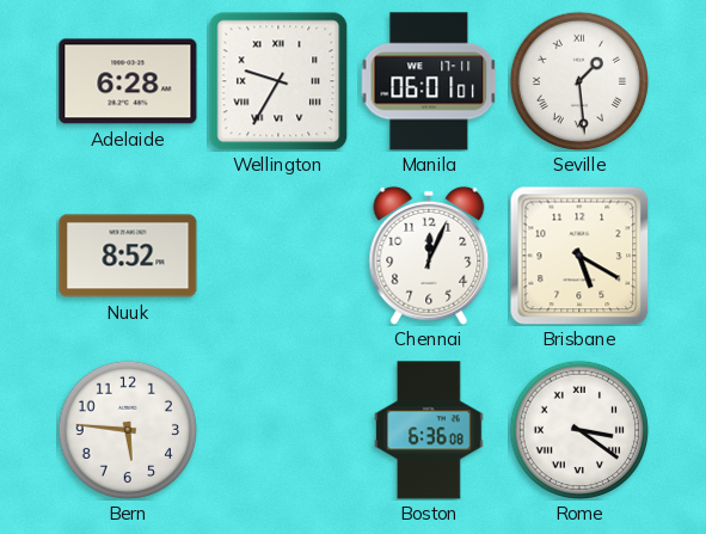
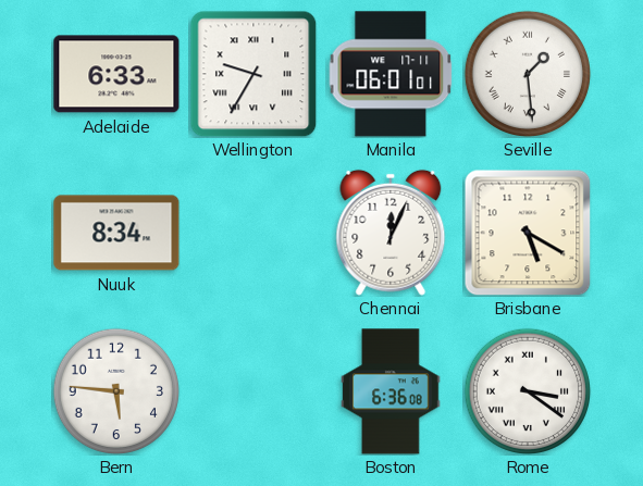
Adelaide: 6:28 -> 6:33
Nuuk: 8:52 -> 8:34
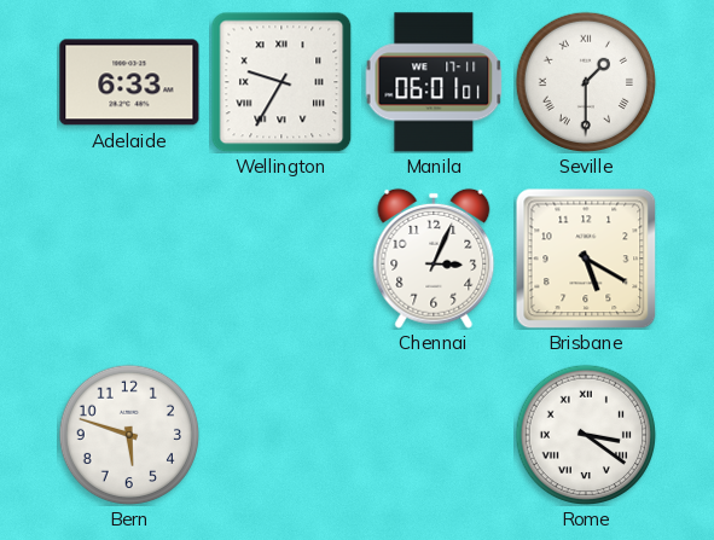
Seville: 1:29 -> 1:30
Nuuk: 8:34 -> none
Chennai: 12:04 -> 3:04
Bern: 5:46 -> 5:48
Boston: 6:36 -> none
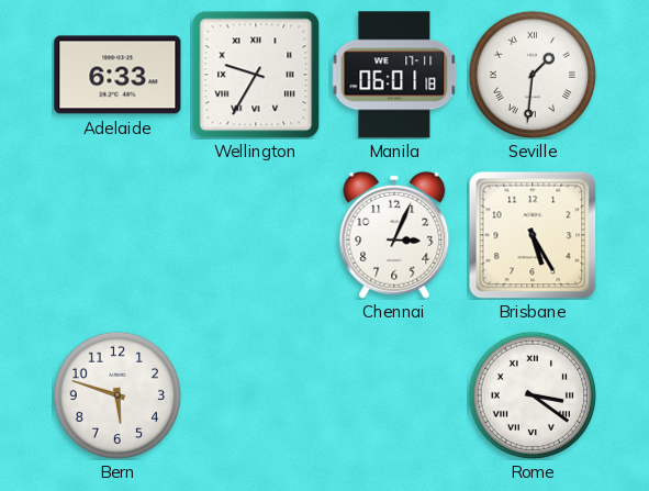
Manila: 06:01:01 -> 06:01:18
Seville: 1:30 -> 1:31
Brisbane: 5:20 -> 5:25
